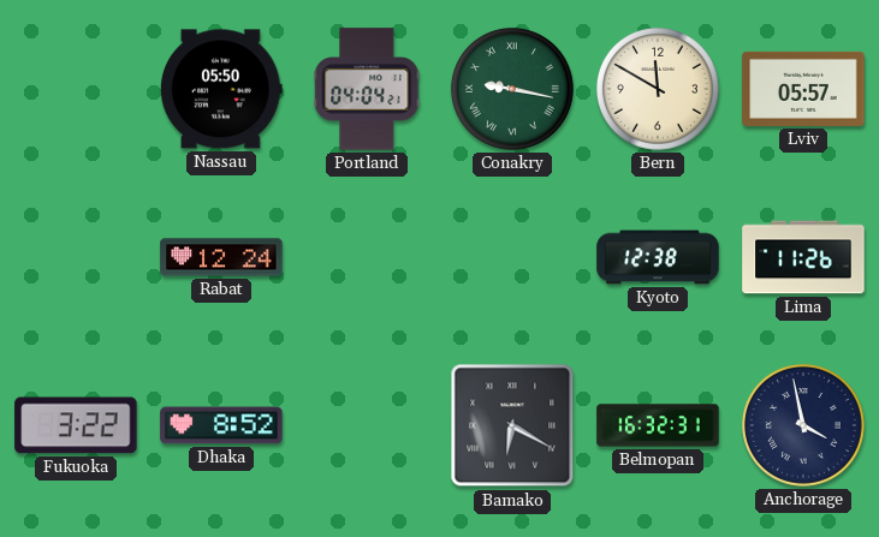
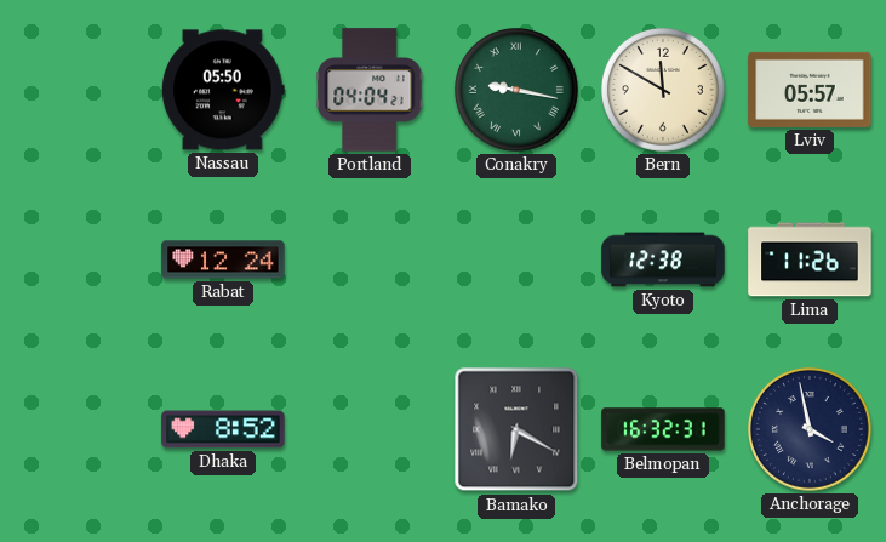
Fukuoka: 3:22 -> none
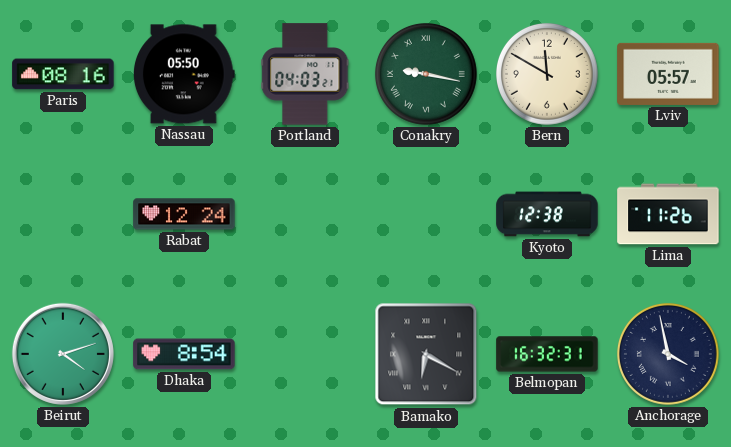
Paris: none -> 08:16
Portland: 04:04 -> 04:03
Beirut: none -> 4:12
Dhaka: 8:52 -> 8:54
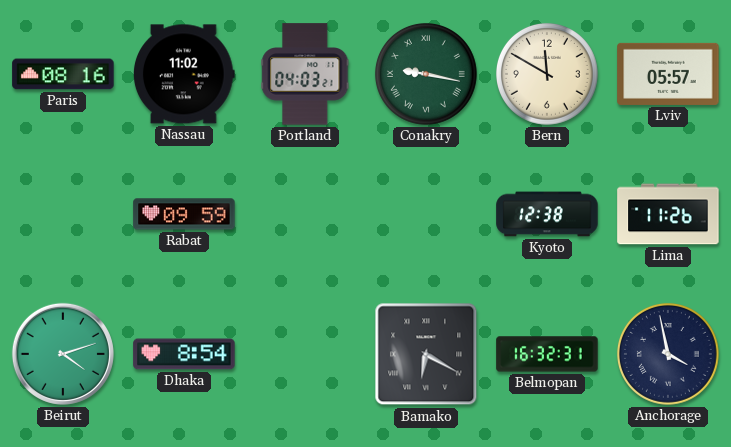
Nassau: 05:50 -> 11:02
Rabat: 12:24 -> 09:59
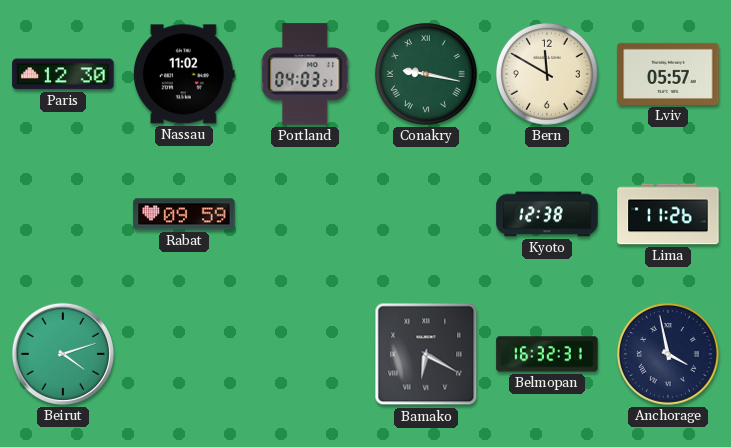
Paris: 08:16 -> 12:30
Dhaka: 8:54 -> none
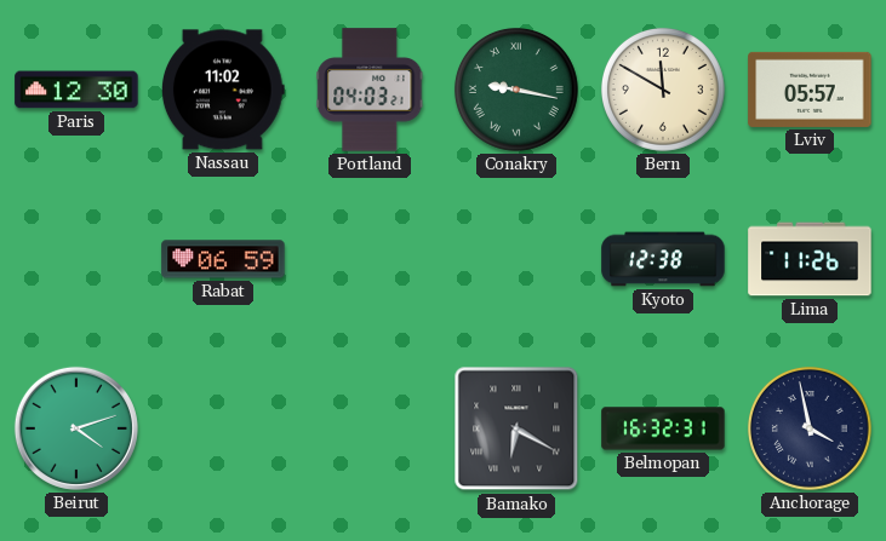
Rabat: 09:59 -> 06:59
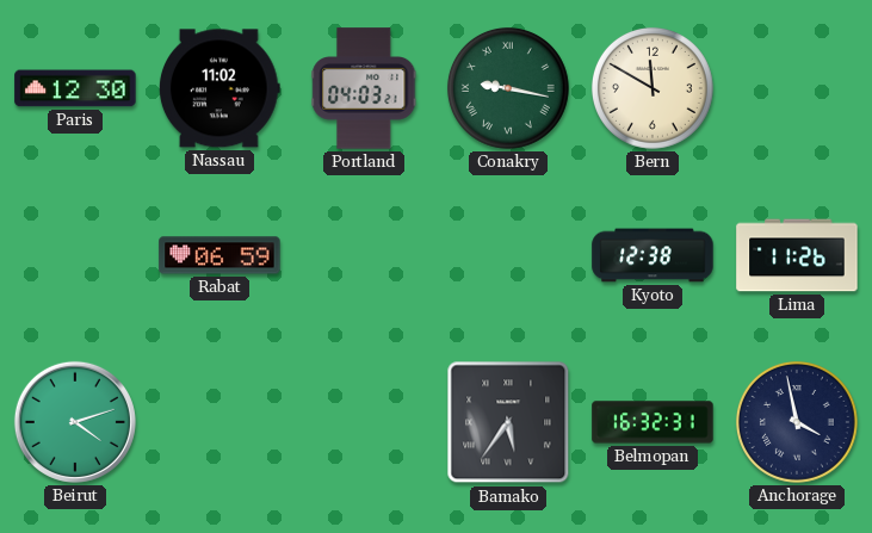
Lviv: 05:57 -> none
Bamako: 6:20 -> 5:36
